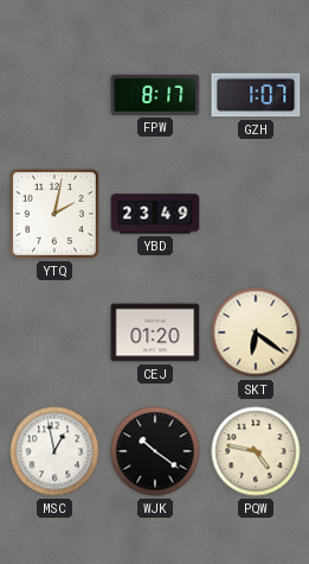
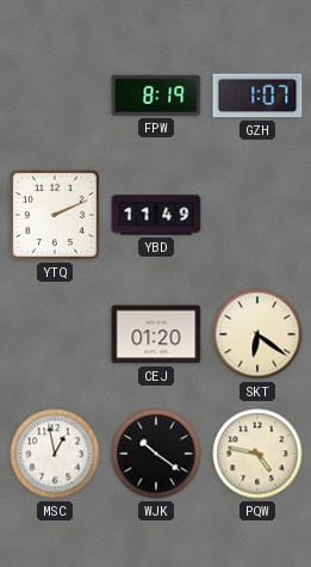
FPW: 8:17 -> 8:19
YTQ: 2:02 -> 2:11
YBD: 23:49 -> 11:49
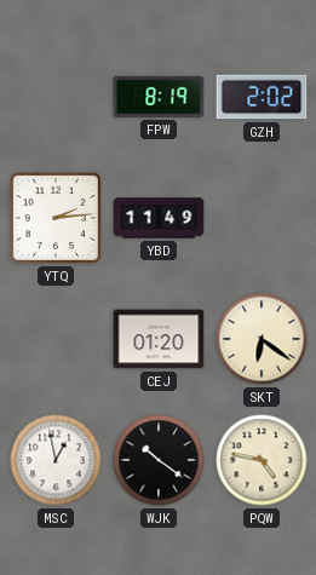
GZH: 1:07 -> 2:02
YTQ: 2:11 -> 2:14
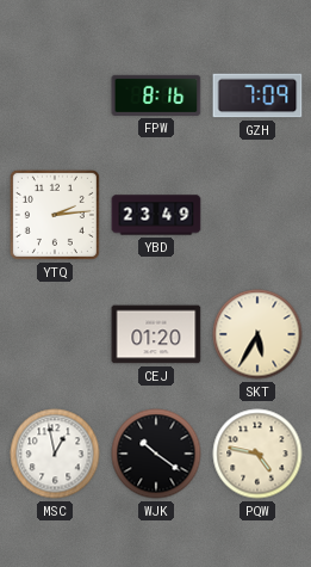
FPW: 8:19 -> 8:16
GZH: 2:02 -> 7:09
YBD: 11:49 -> 23:49
SKT: 6:21 -> 5:35
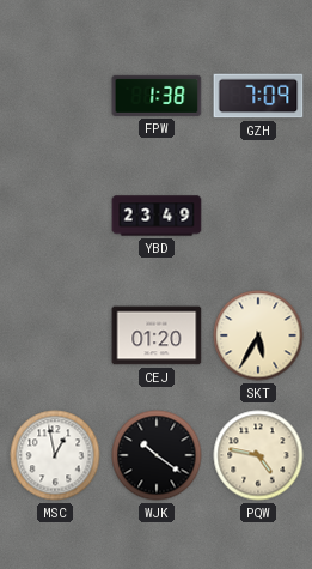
FPW: 8:16 -> 1:38
YTQ: 2:14 -> none
